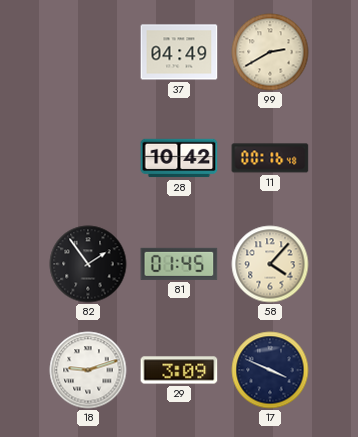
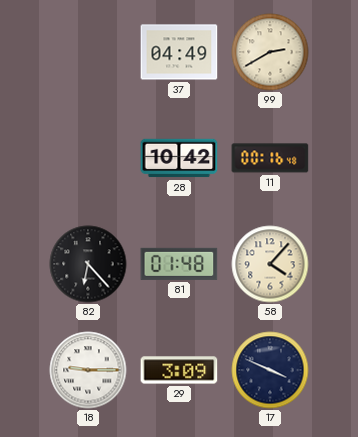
82: 1:54 -> 6:23
81: 01:45 -> 01:48
18: 9:12 -> 9:15
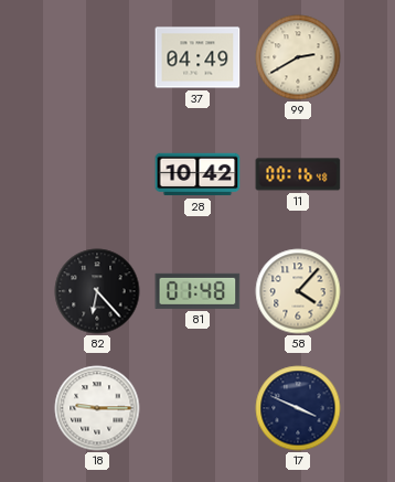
29: 3:09 -> none
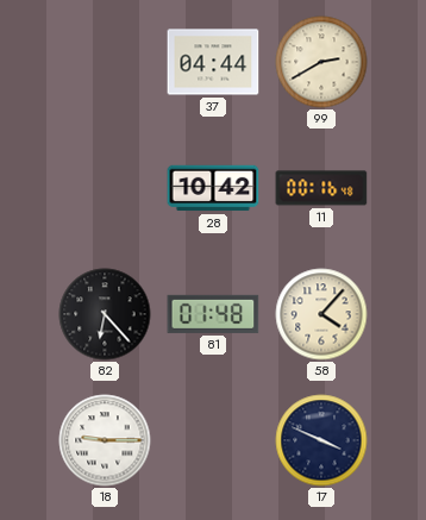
37: 04:49 -> 04:44
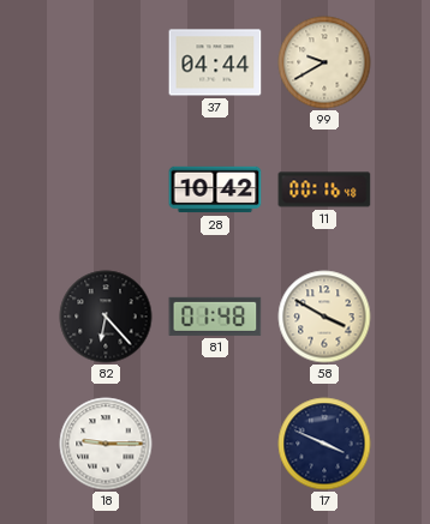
99: 2:40 -> 9:40
58: 4:07 -> 3:50
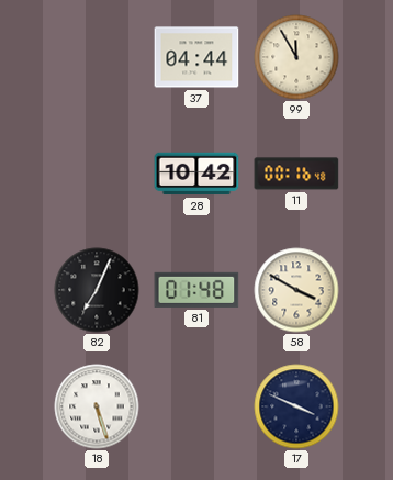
99: 9:40 -> 11:55
82: 6:23 -> 7:04
18: 9:15 -> 5:27
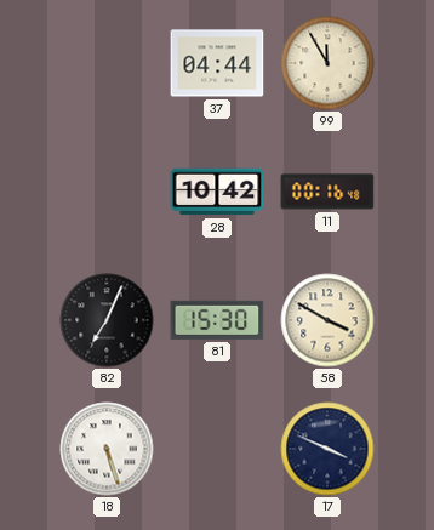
81: 01:48 -> 15:30
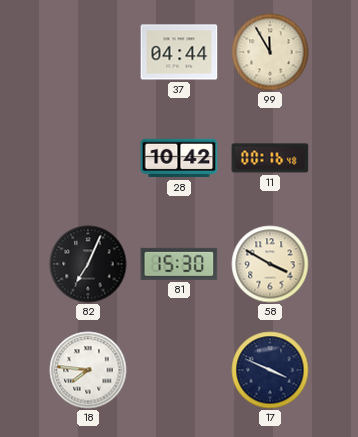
18: 5:27 -> 7:46
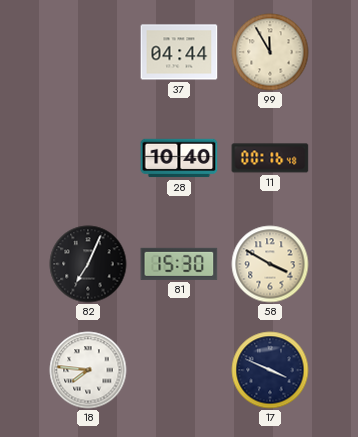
28: 10:42 -> 10:40
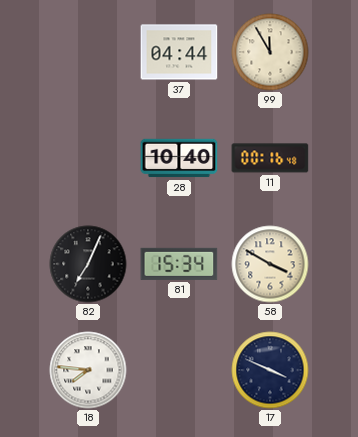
81: 15:30 -> 15:34
